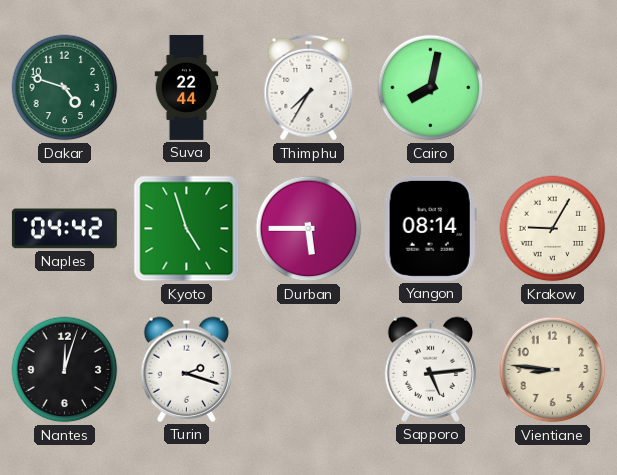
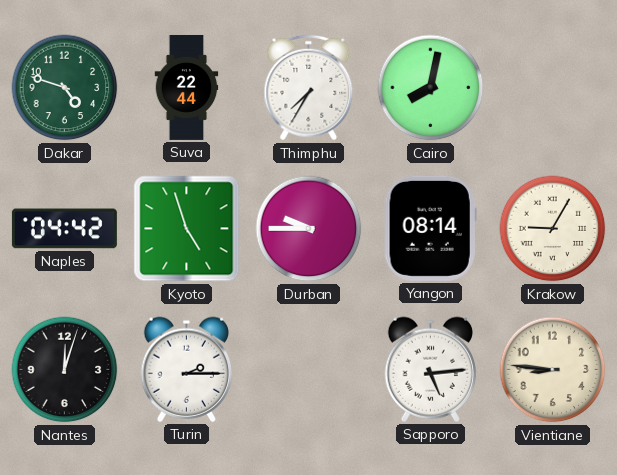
Durban: 5:45 -> 9:45
Turin: 2:18 -> 2:15
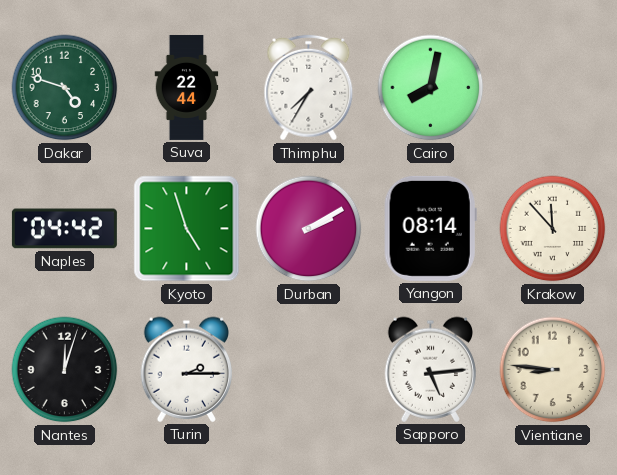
Durban: 9:45 -> 2:10
Krakow: 9:05 -> 11:53
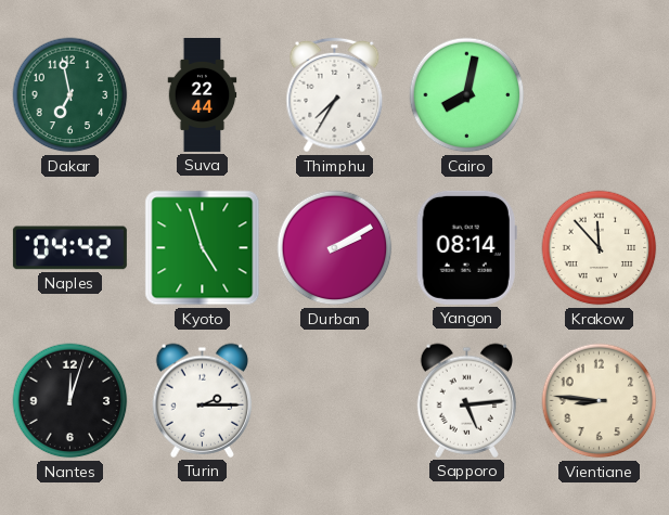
Dakar: 4:48 -> 6:58
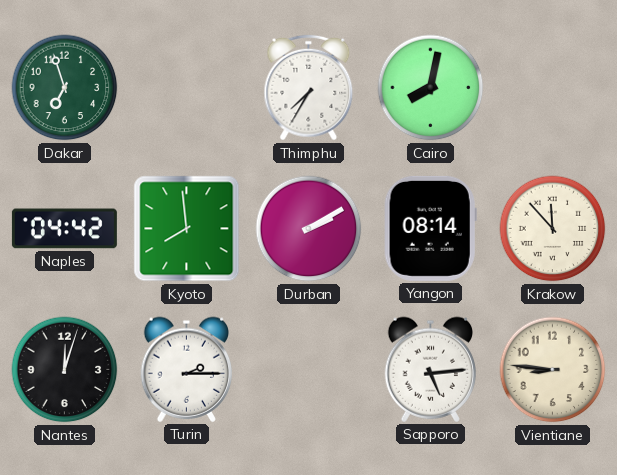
Dakar: 6:58 -> 6:57
Suva: 22:44 -> none
Kyoto: 4:57 -> 7:59
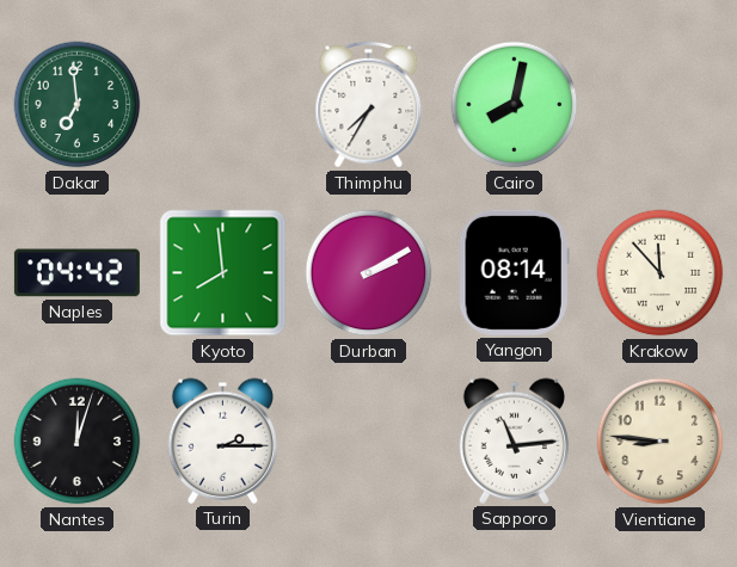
Dakar: 6:57 -> 6:59
Sapporo: 5:14 -> 11:14
